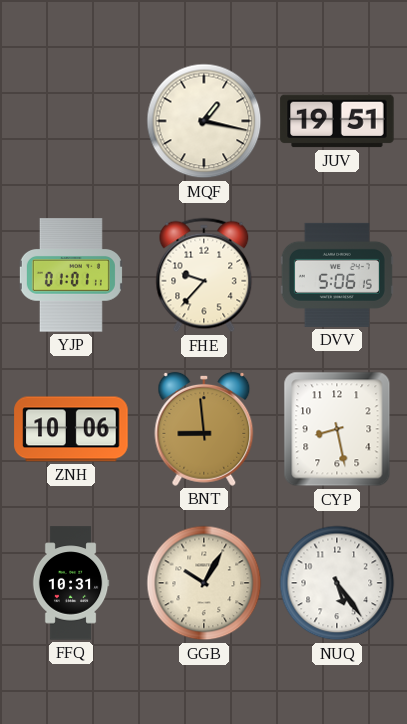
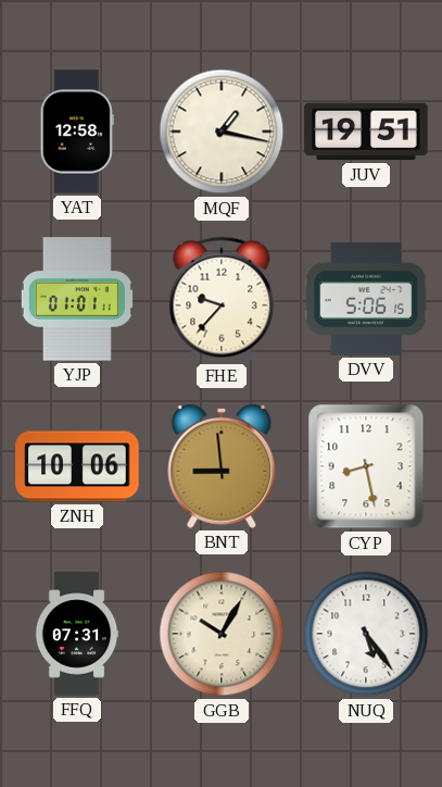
YAT: none -> 12:58
FFQ: 10:31 -> 07:31
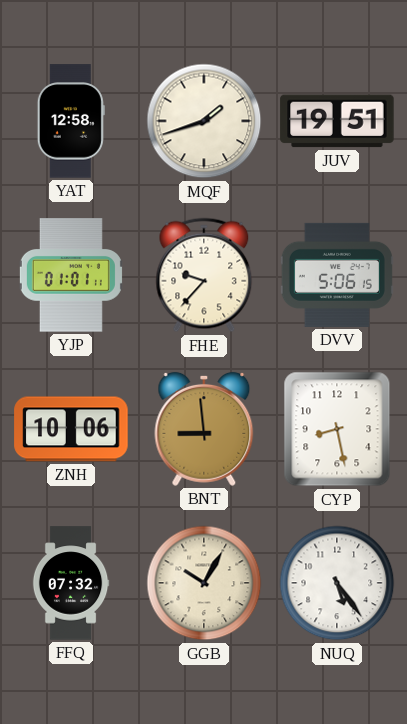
MQF: 1:17 -> 1:42
FFQ: 07:31 -> 07:32
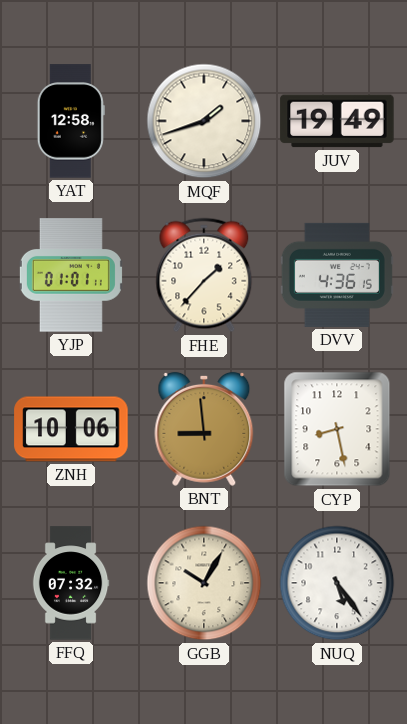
JUV: 19:51 -> 19:49
FHE: 9:37 -> 1:37
DVV: 5:06 -> 4:36
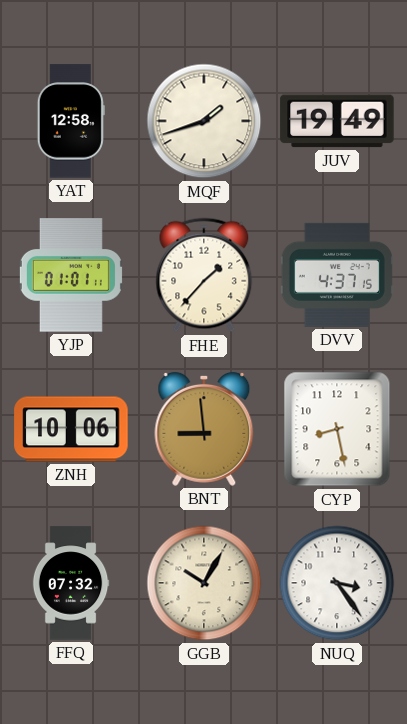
DVV: 4:36 -> 4:37
NUQ: 5:24 -> 3:24
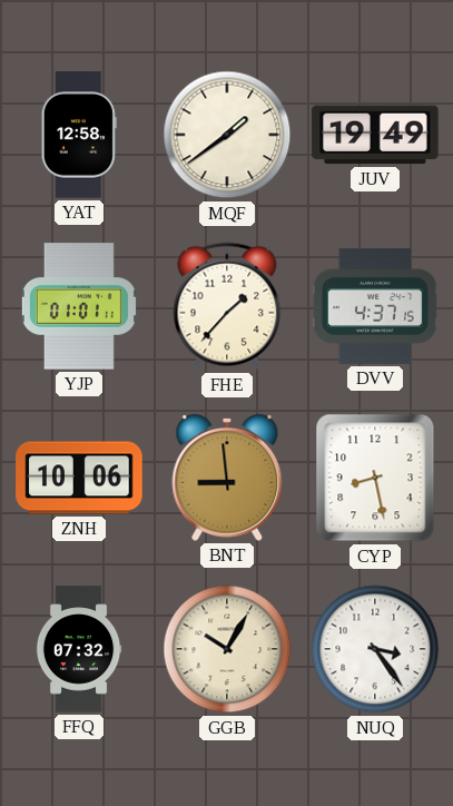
MQF: 1:42 -> 1:39
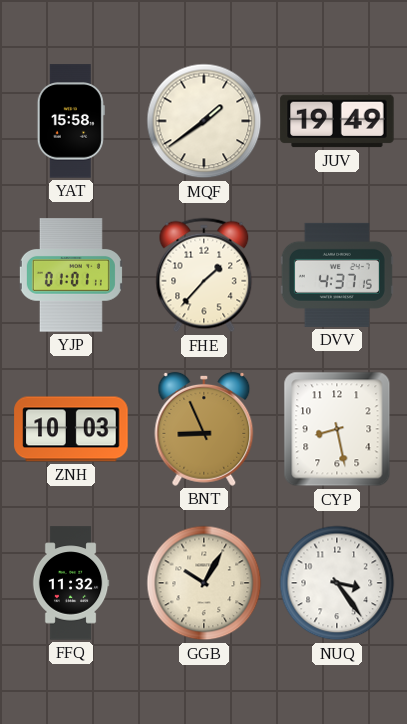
YAT: 12:58 -> 15:58
ZNH: 10:06 -> 10:03
BNT: 8:59 -> 8:56
FFQ: 07:32 -> 11:32
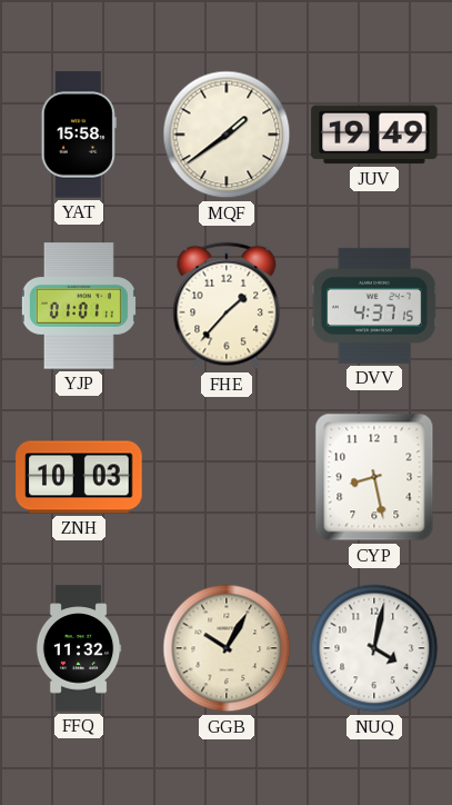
BNT: 8:56 -> none
NUQ: 3:24 -> 4:02
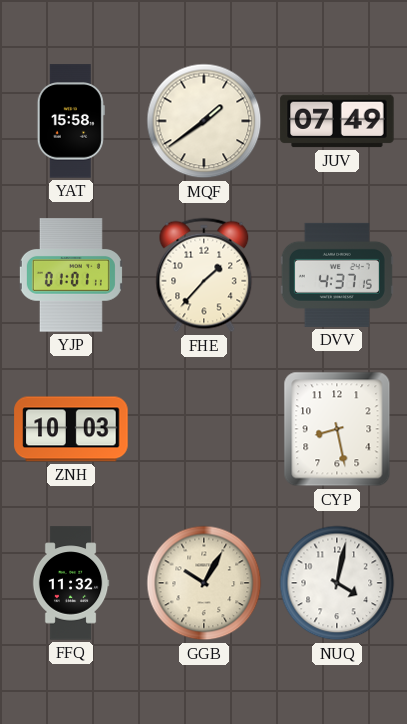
JUV: 19:49 -> 07:49
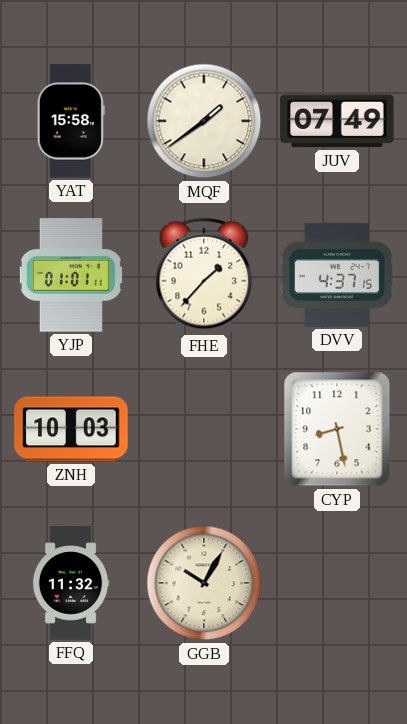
NUQ: 4:02 -> none
